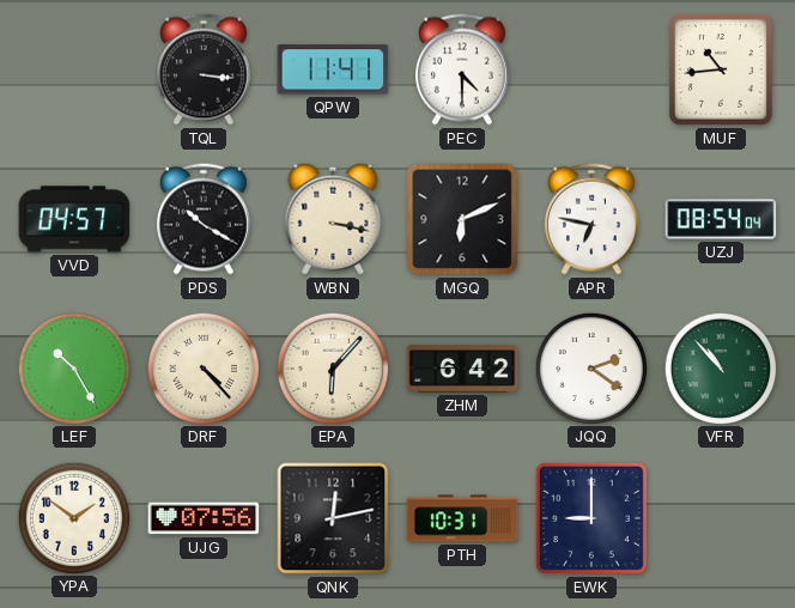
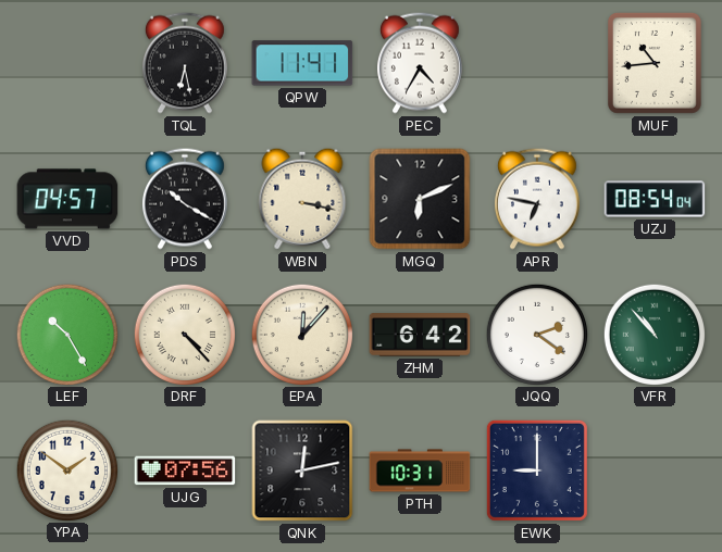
TQL: 3:16 -> 6:28
PEC: 4:30 -> 4:35
EPA: 6:07 -> 12:07
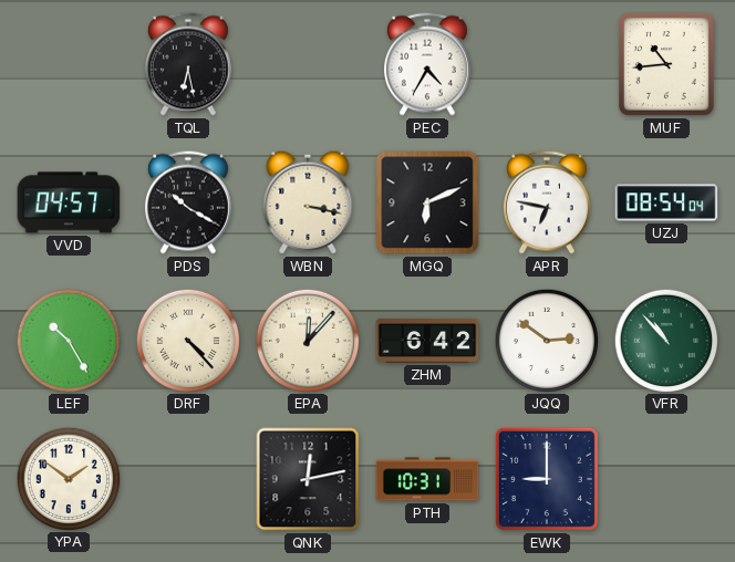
QPW: 11:41 -> none
JQQ: 2:21 -> 2:51
UJG: 07:56 -> none
